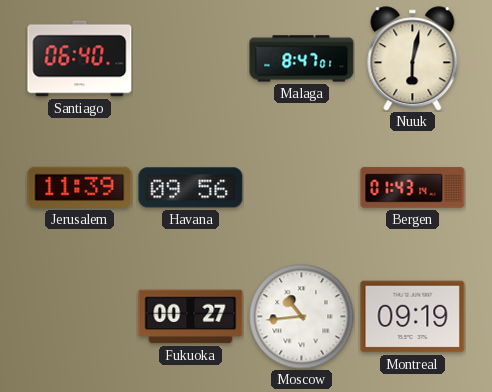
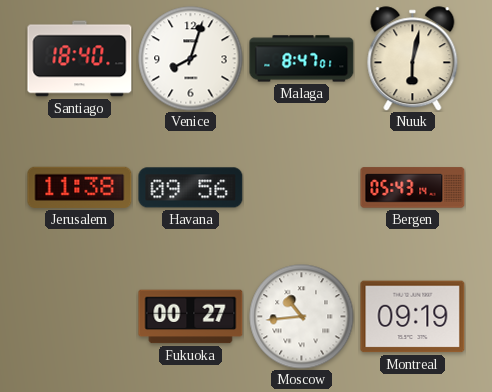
Santiago: 06:40 -> 18:40
Venice: none -> 8:03
Jerusalem: 11:39 -> 11:38
Bergen: 01:43 -> 05:43
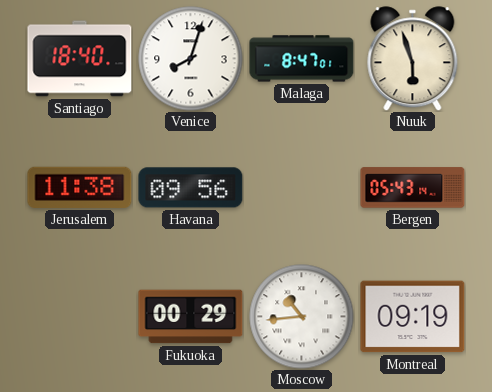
Nuuk: 6:02 -> 5:57
Fukuoka: 00:27 -> 00:29
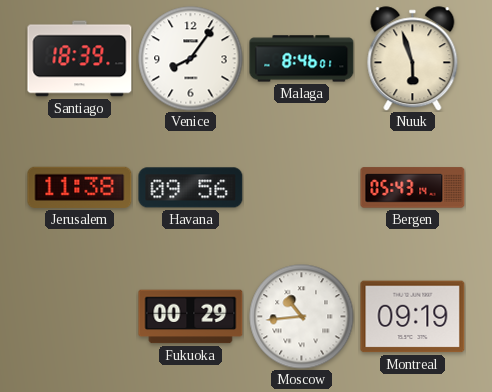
Santiago: 18:40 -> 18:39
Venice: 8:03 -> 8:06
Malaga: 8:47 -> 8:46
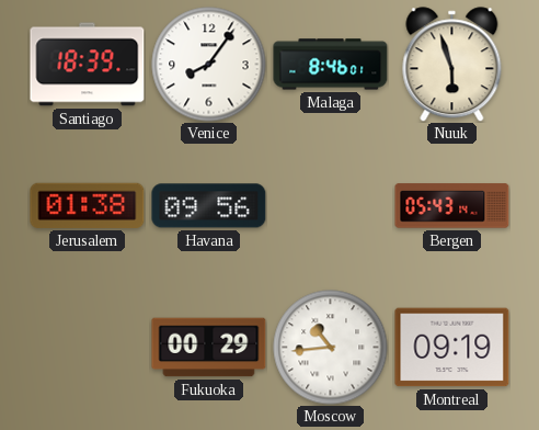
Jerusalem: 11:38 -> 01:38
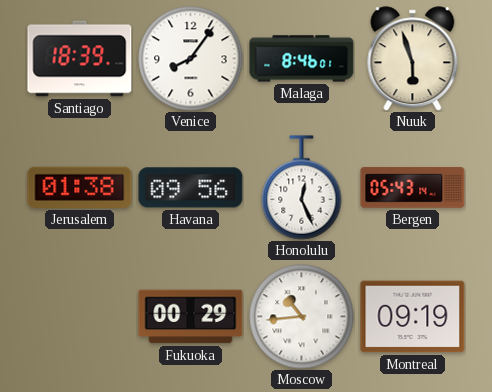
Honolulu: none -> 12:26
